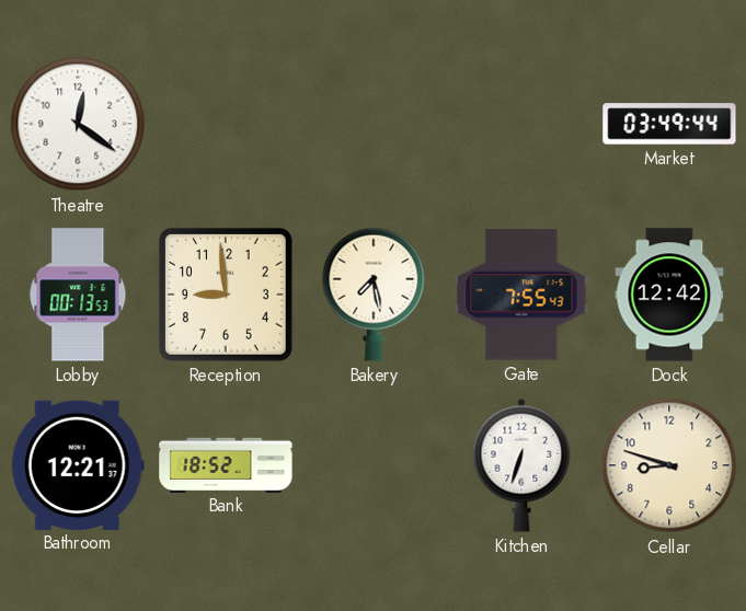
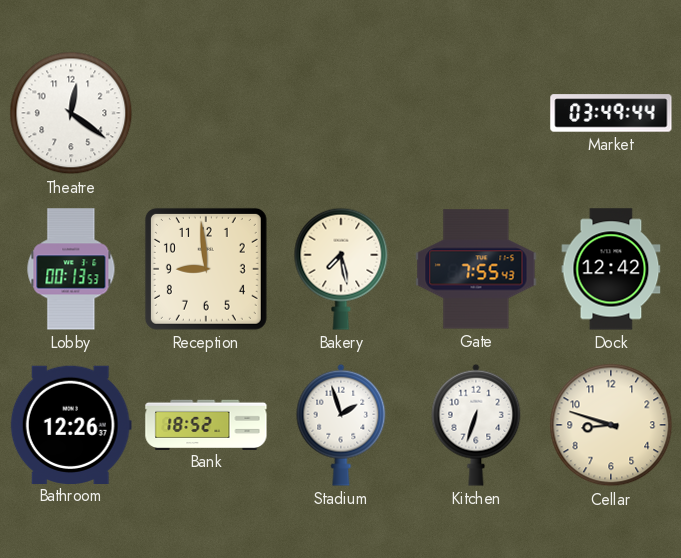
Bathroom: 12:21 -> 12:26
Stadium: none -> 1:57
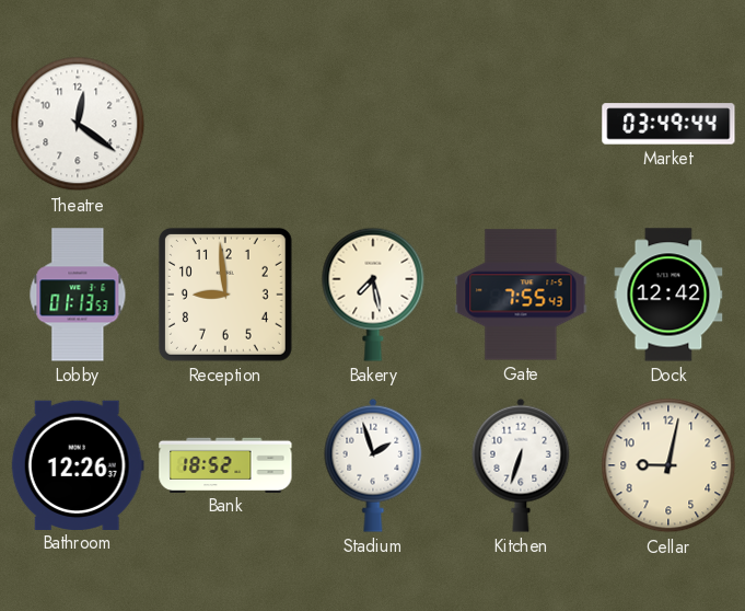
Lobby: 00:13 -> 01:13
Cellar: 8:48 -> 9:02
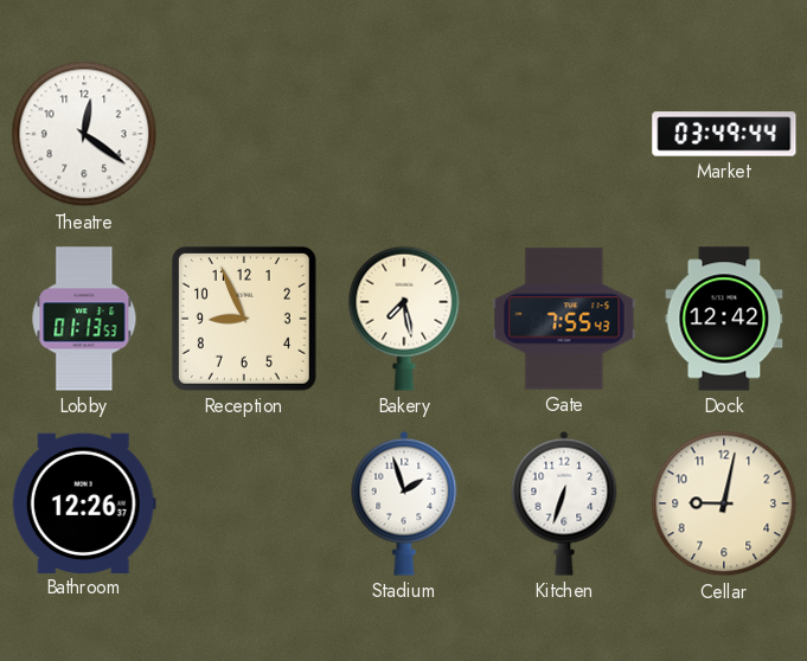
Reception: 8:59 -> 8:56
Bank: 18:52 -> none
